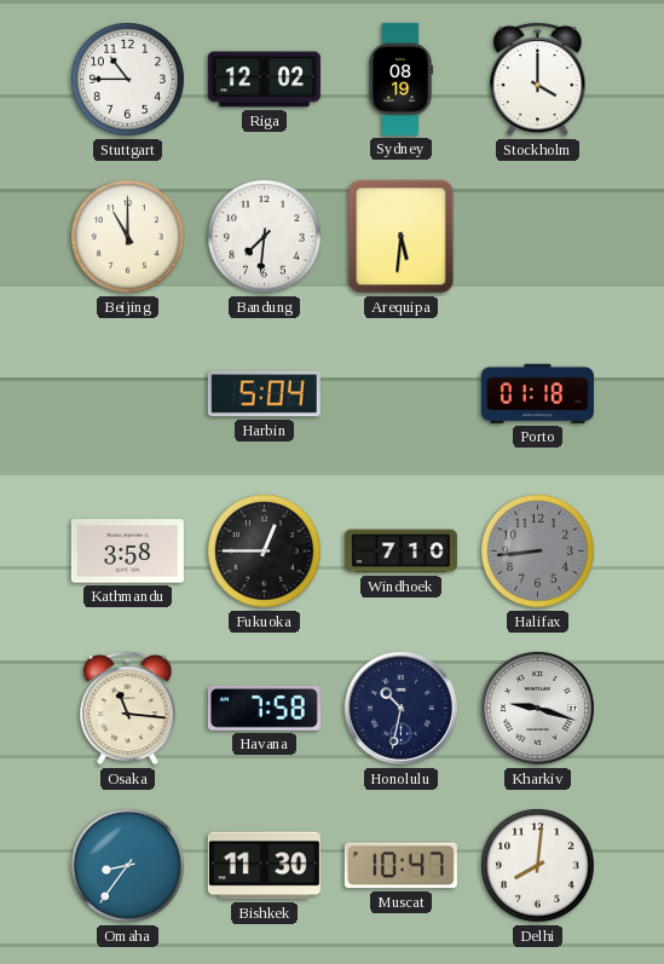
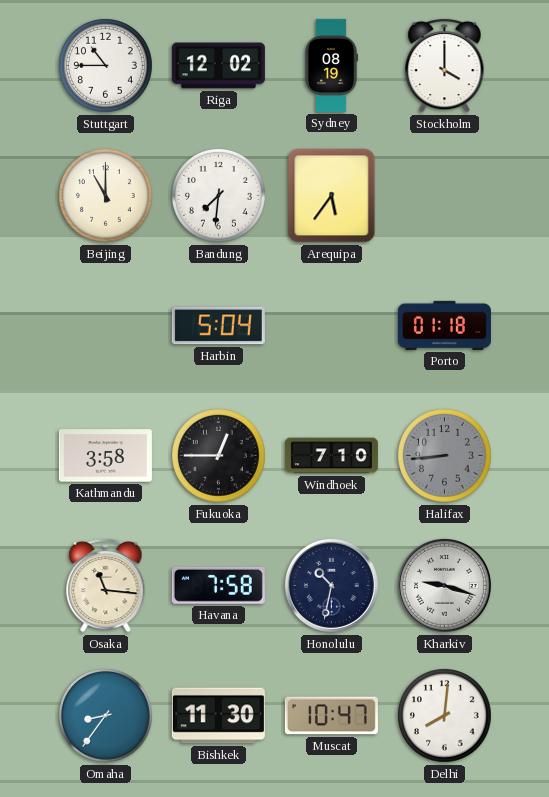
Arequipa: 5:31 -> 5:36
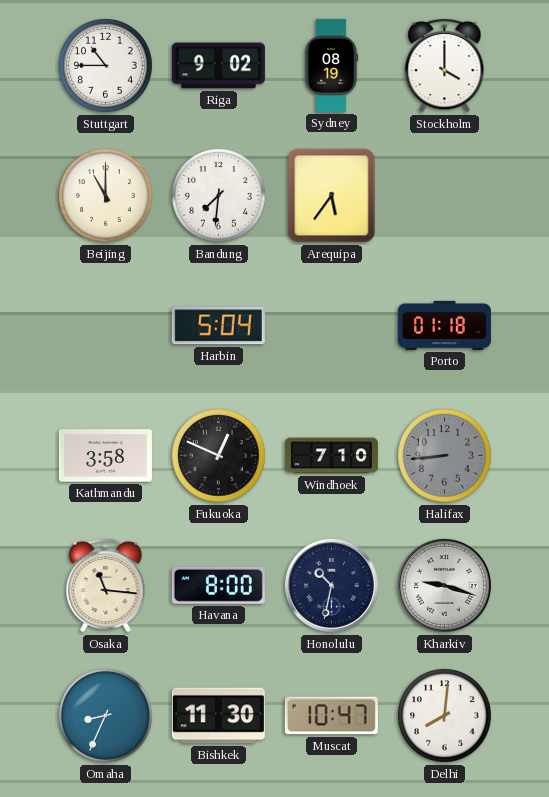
Riga: 12:02 -> 9:02
Fukuoka: 12:45 -> 12:49
Havana: 7:58 -> 8:00
Omaha: 8:36 -> 8:34
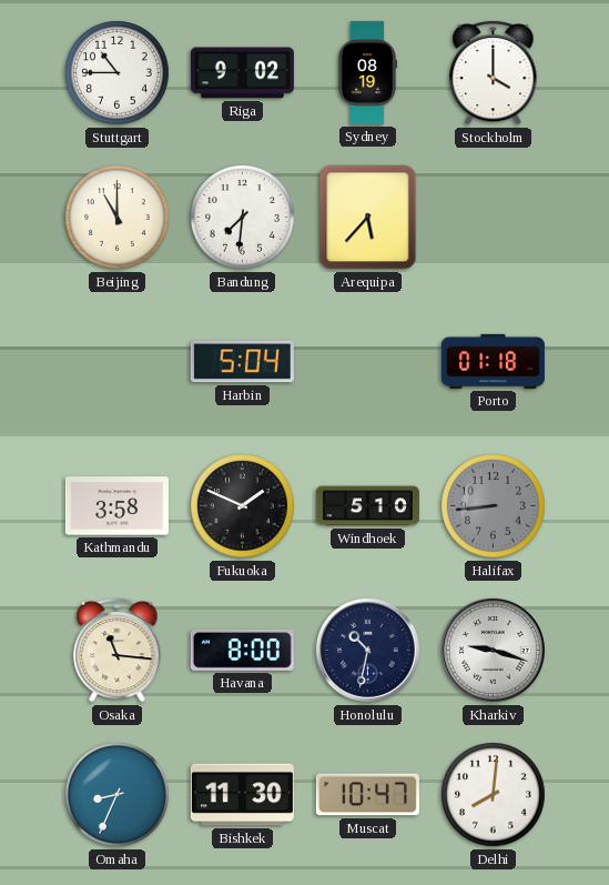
Arequipa: 5:36 -> 5:37
Fukuoka: 12:49 -> 1:49
Windhoek: 7:10 -> 5:10
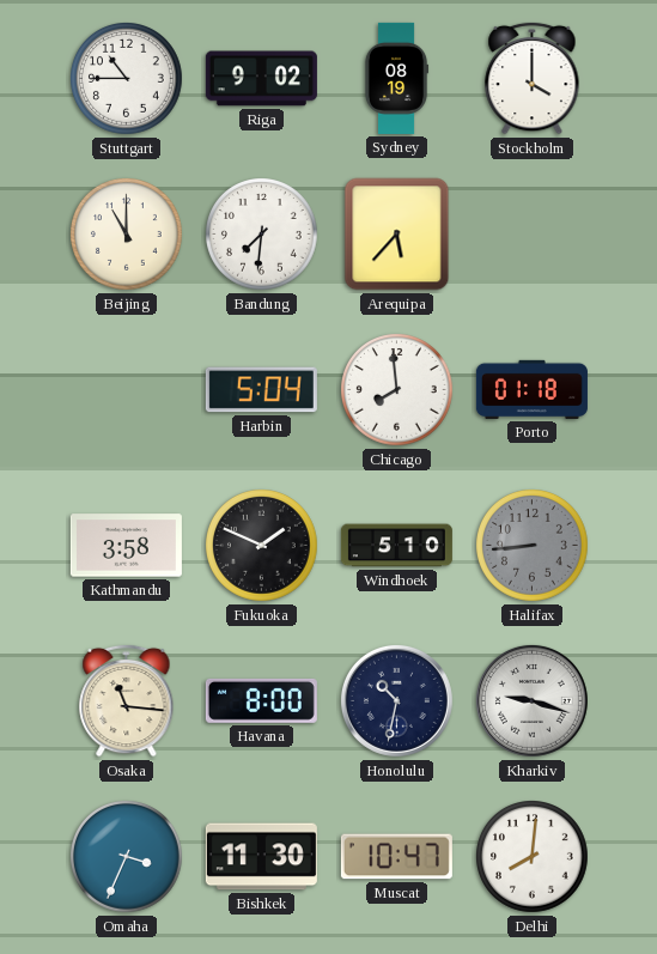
Chicago: none -> 7:59
Omaha: 8:34 -> 3:34
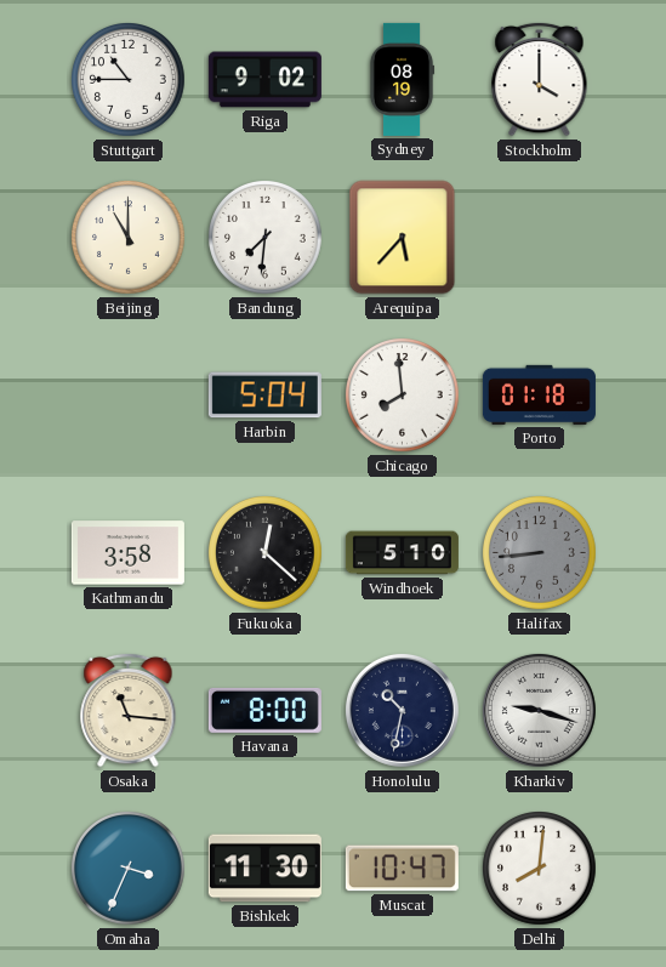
Fukuoka: 1:49 -> 12:22
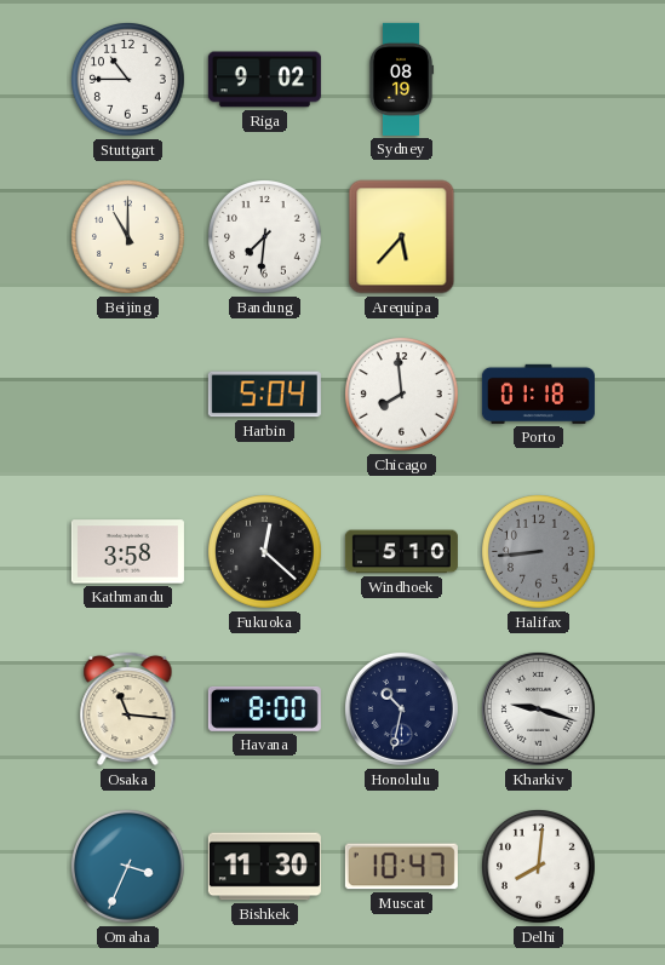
Stockholm: 4:00 -> none
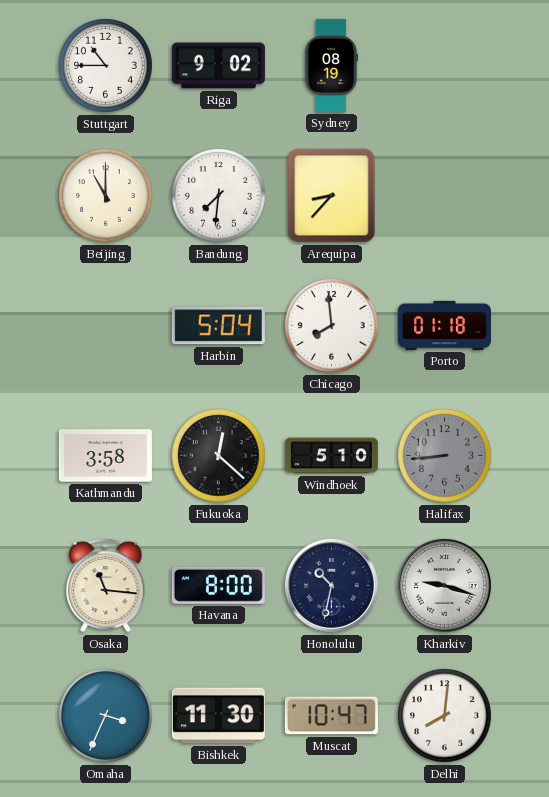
Arequipa: 5:37 -> 8:37
